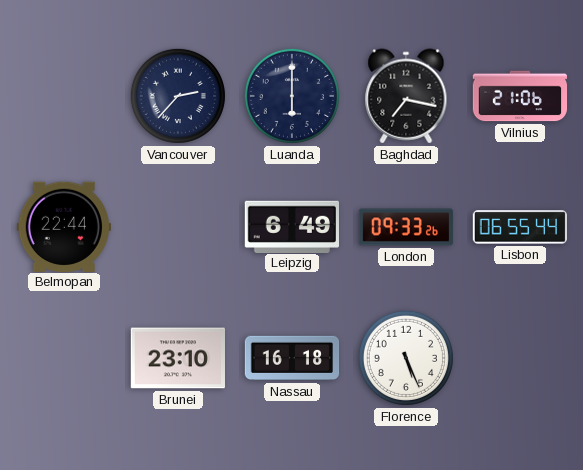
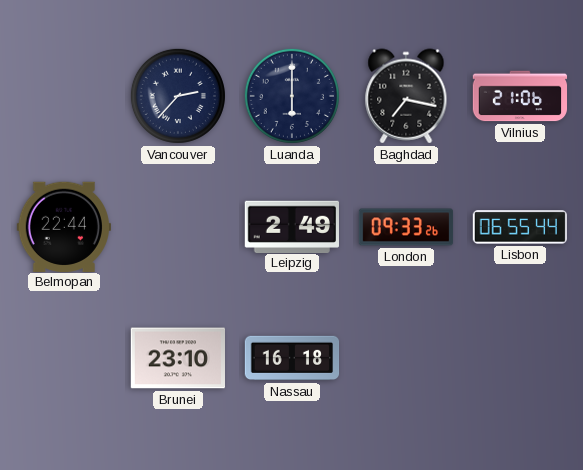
Leipzig: 6:49 -> 2:49
Florence: 5:26 -> none
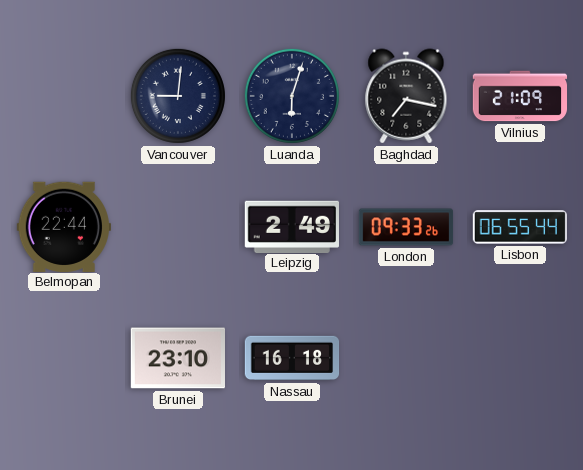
Vancouver: 2:37 -> 9:01
Luanda: 6:00 -> 6:03
Vilnius: 21:06 -> 21:09
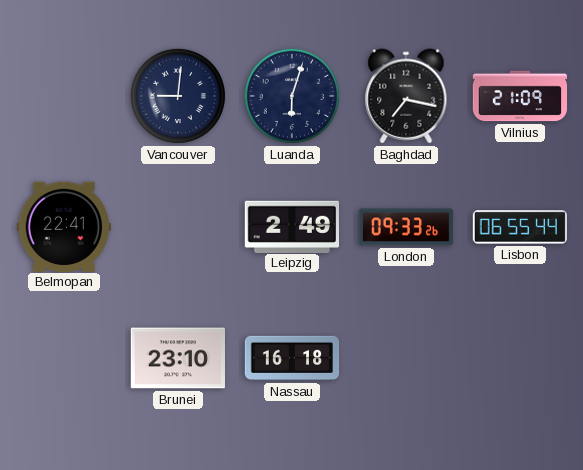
Belmopan: 22:44 -> 22:41
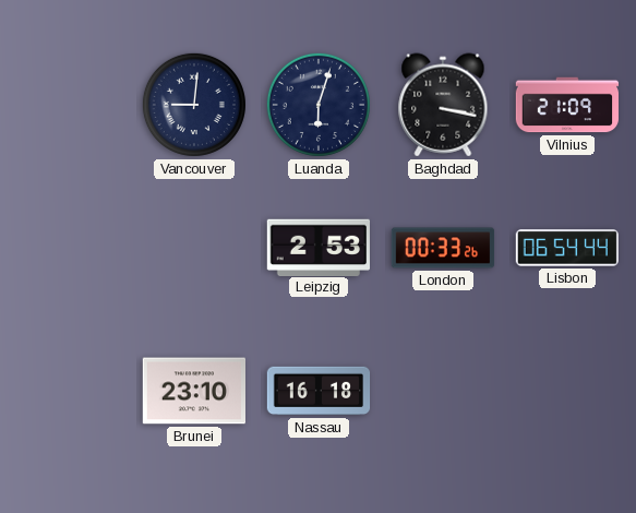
Baghdad: 7:17 -> 3:17
Belmopan: 22:41 -> none
Leipzig: 2:49 -> 2:53
London: 09:33 -> 00:33
Lisbon: 06:55 -> 06:54
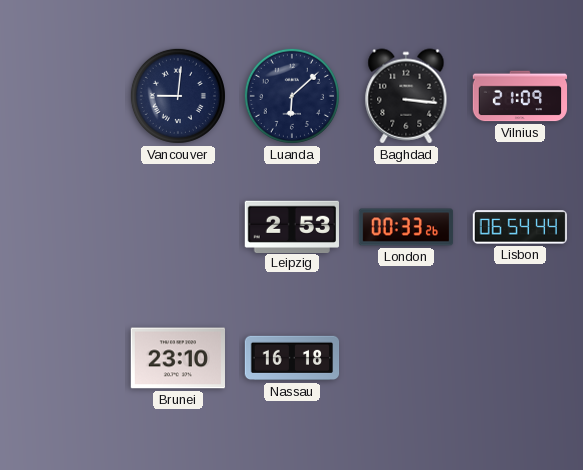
Luanda: 6:03 -> 6:08
Baghdad: 3:17 -> 3:16
